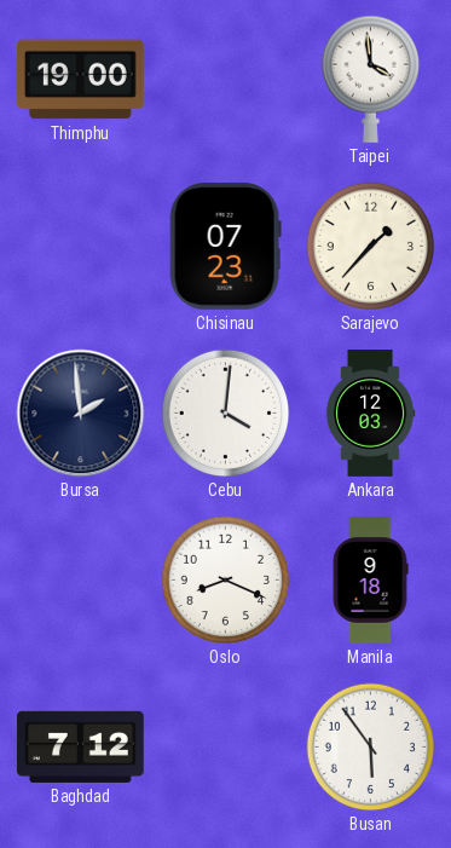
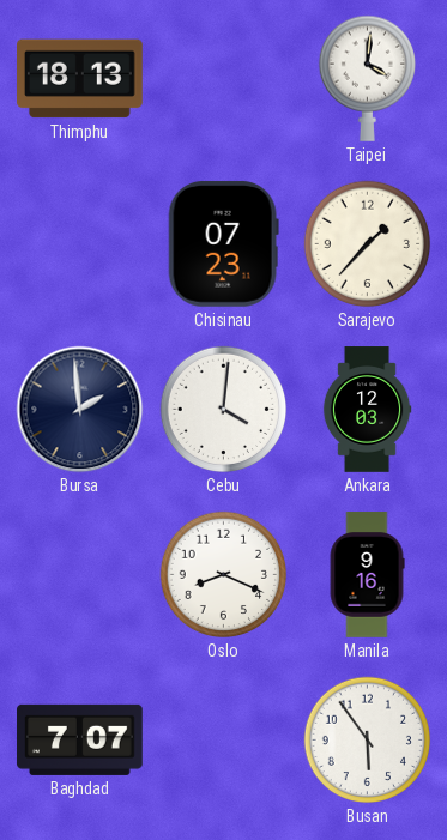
Thimphu: 19:00 -> 18:13
Taipei: 3:59 -> 4:01
Manila: 9:18 -> 9:16
Baghdad: 7:12 -> 7:07
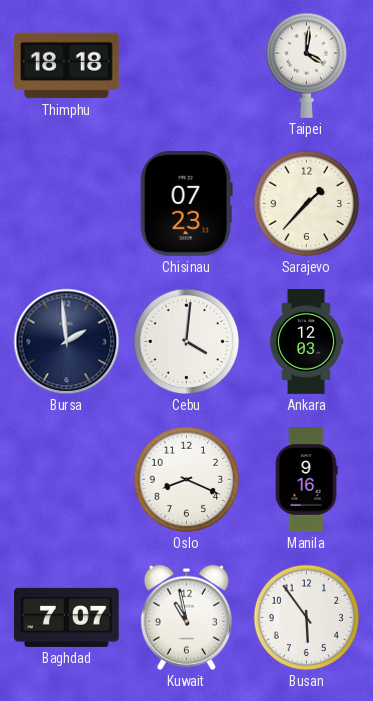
Thimphu: 18:13 -> 18:18
Kuwait: none -> 10:58
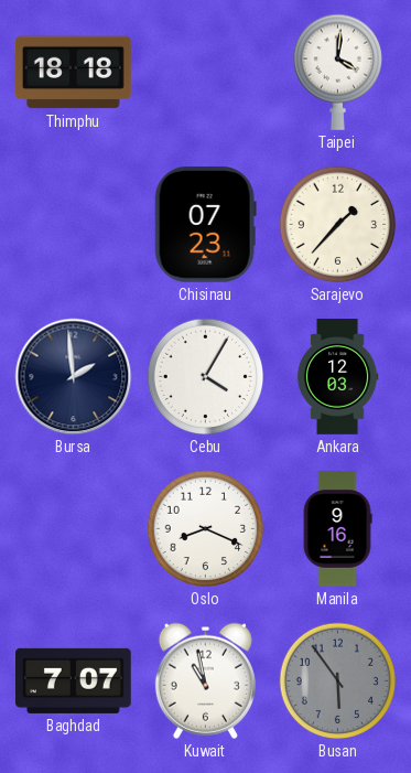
Cebu: 4:01 -> 4:05
Busan dial: white -> grey
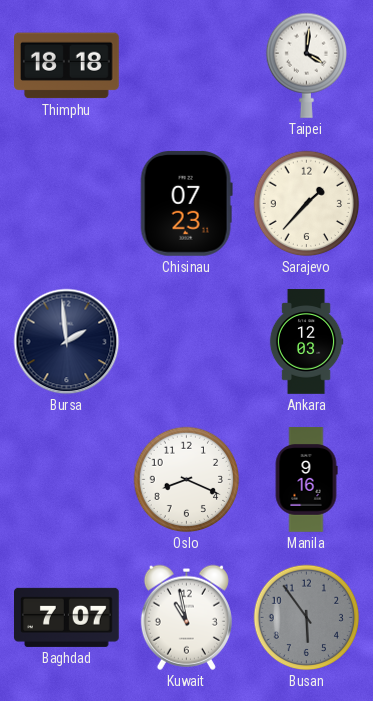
Cebu: 4:05 -> none
